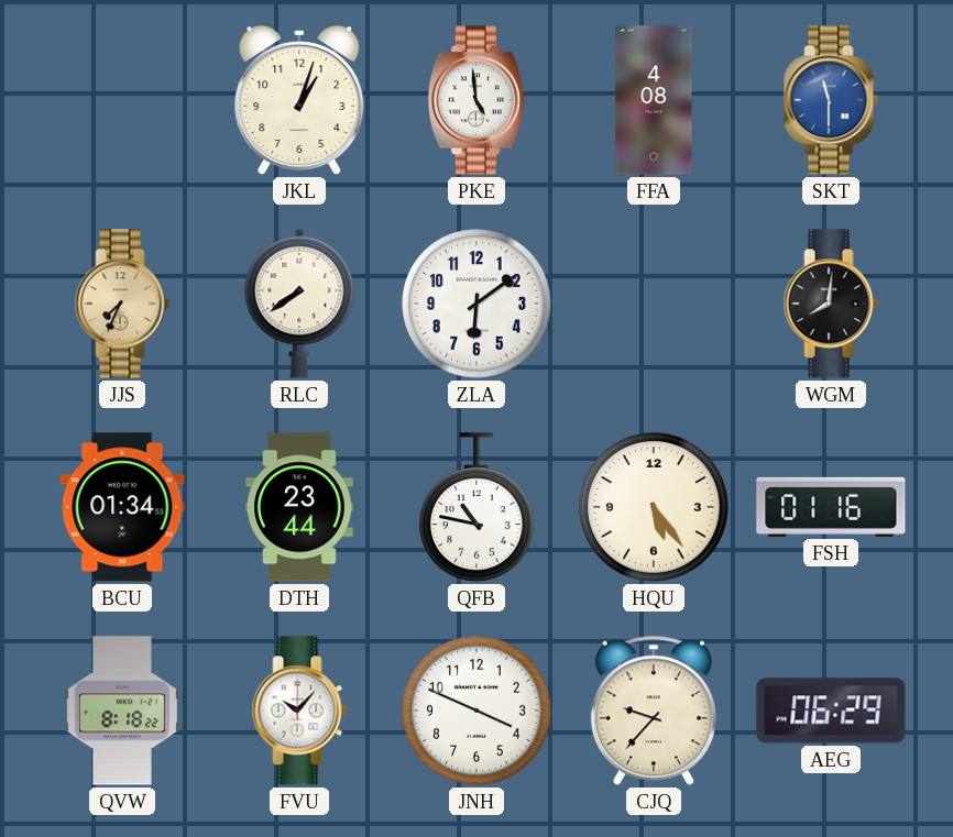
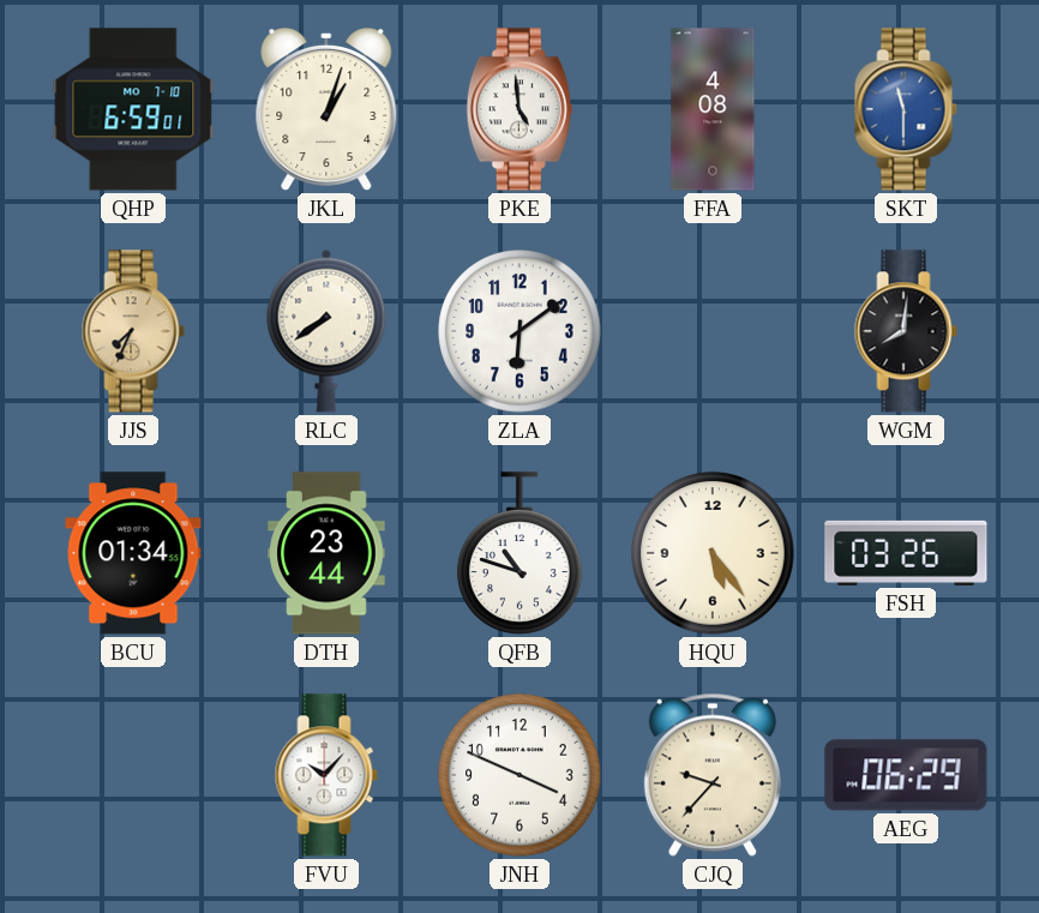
QHP: none -> 6:59
QFB: 10:47 -> 10:48
FSH: 01:16 -> 03:26
QVW: 8:18 -> none
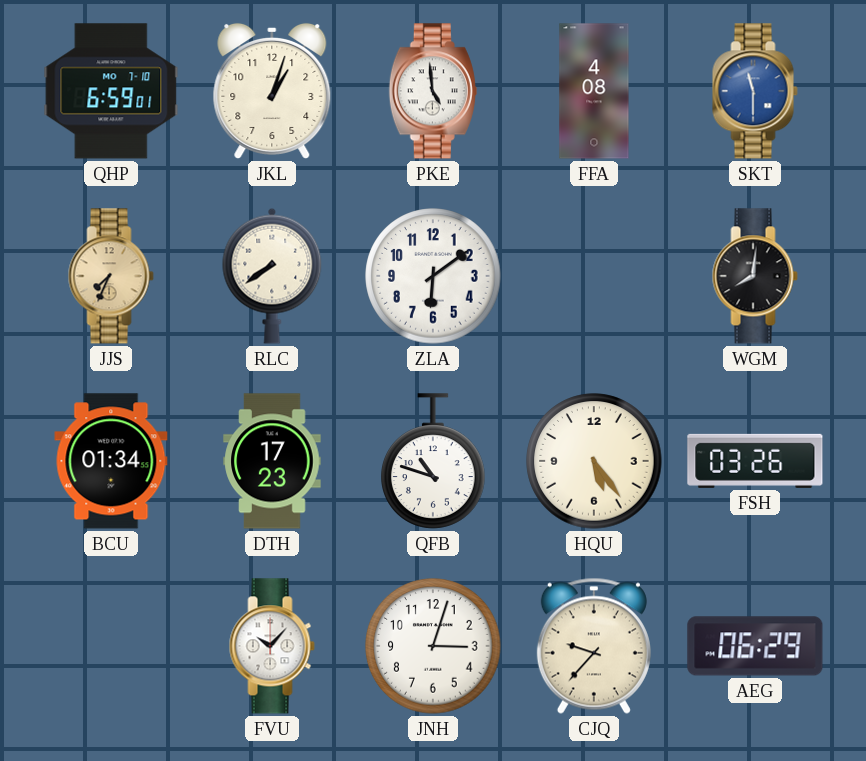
DTH: 23:44 -> 17:23
JNH: 3:49 -> 3:03
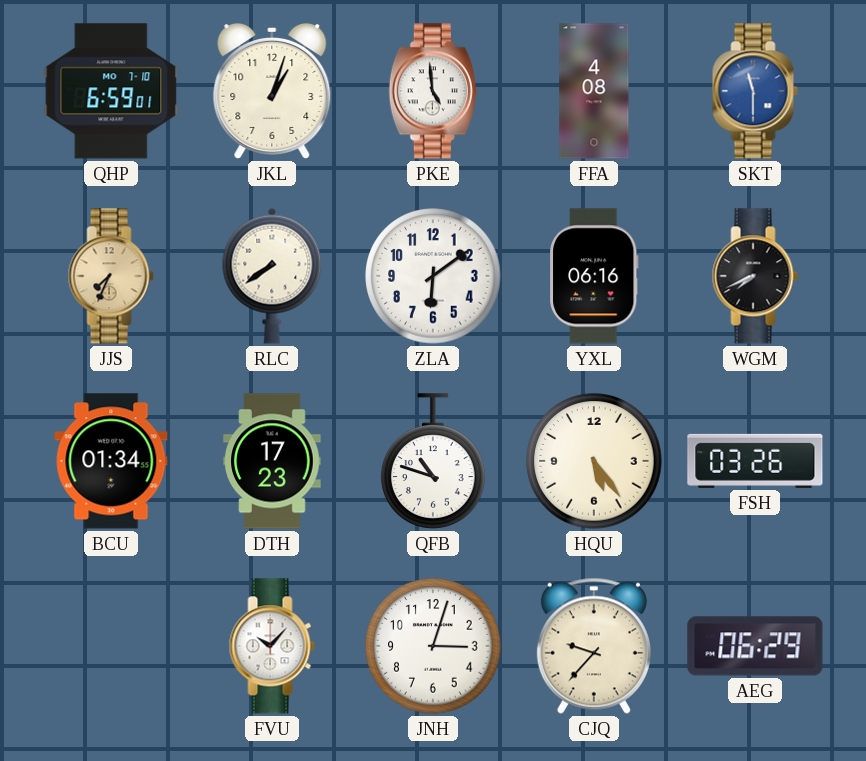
YXL: none -> 06:16
WGM: 8:01 -> 7:41
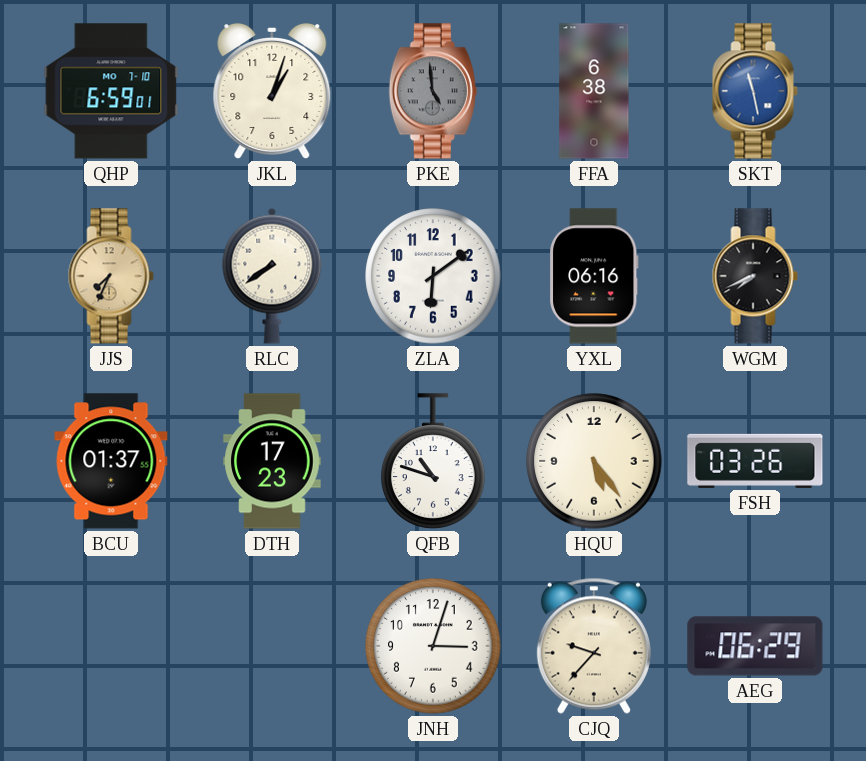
PKE dial: white -> grey
FFA: 4:08 -> 6:38
SKT: 11:30 -> 11:28
BCU: 01:34 -> 01:37
FVU: 10:07 -> none
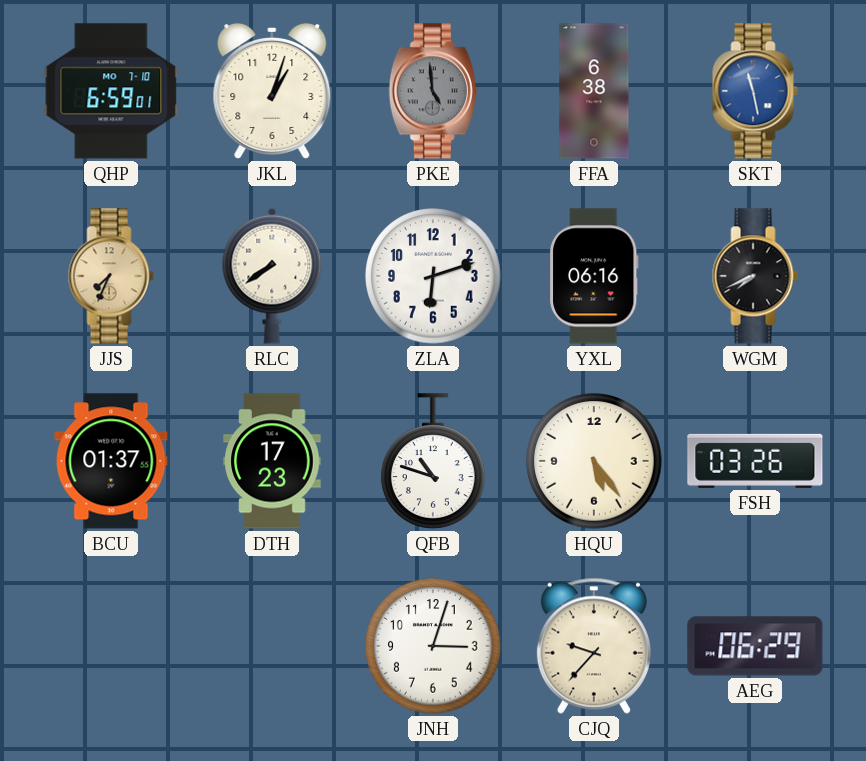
ZLA: 6:09 -> 6:12
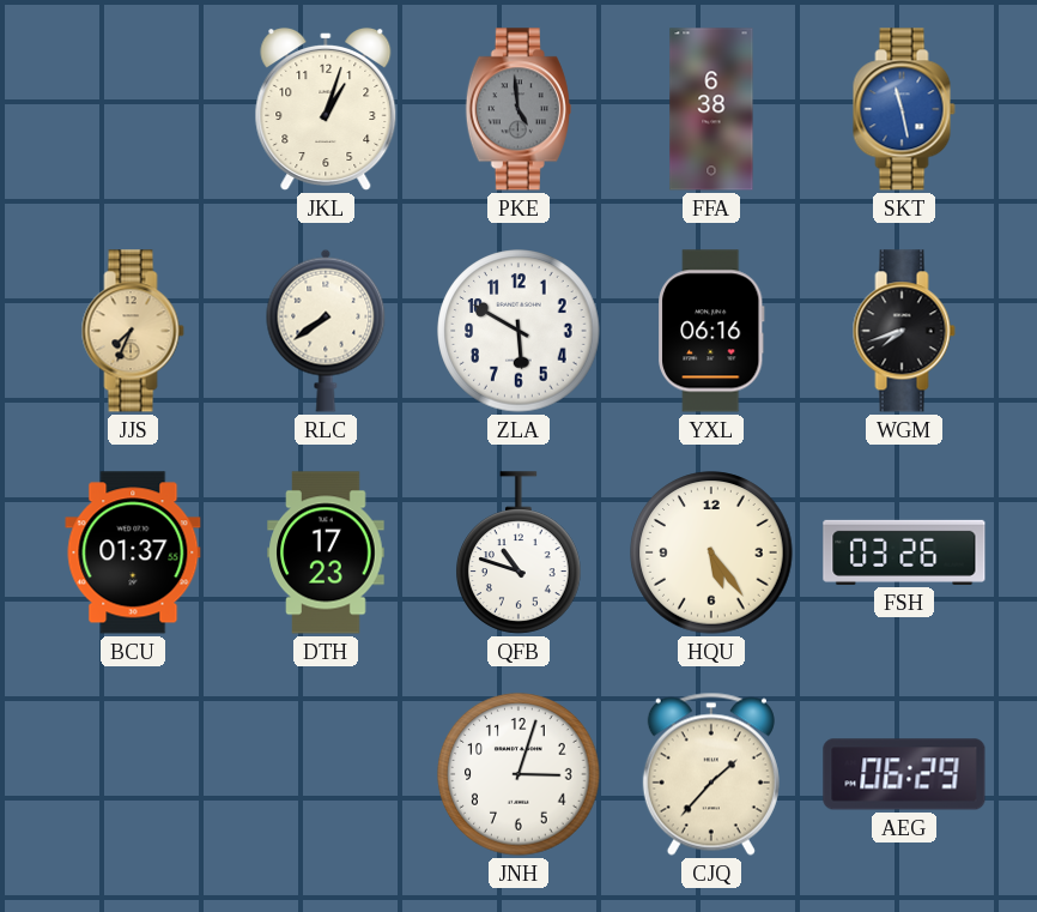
QHP: 6:59 -> none
ZLA: 6:12 -> 5:50
WGM: 7:41 -> 7:42
CJQ: 9:37 -> 1:37
